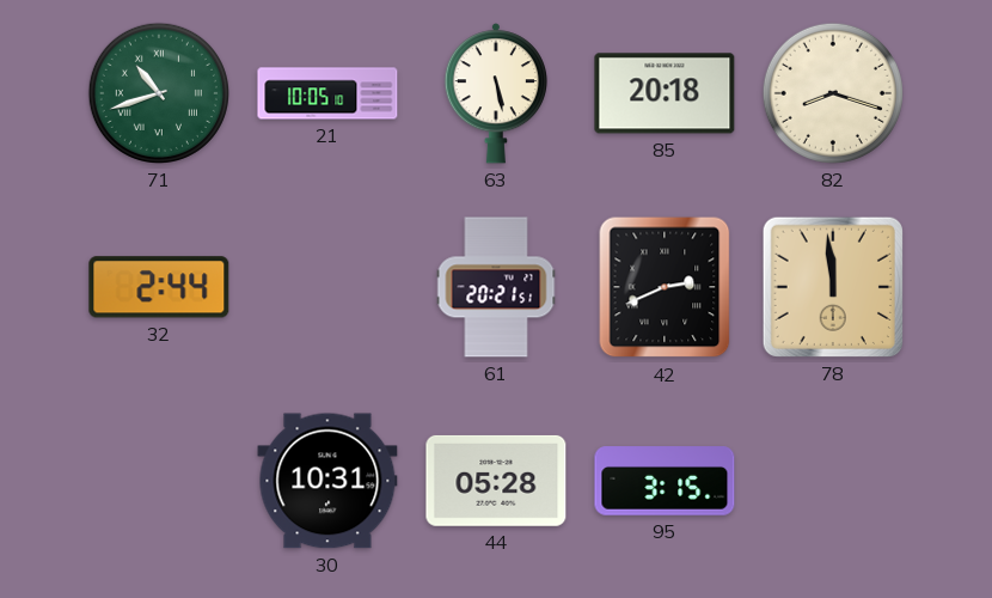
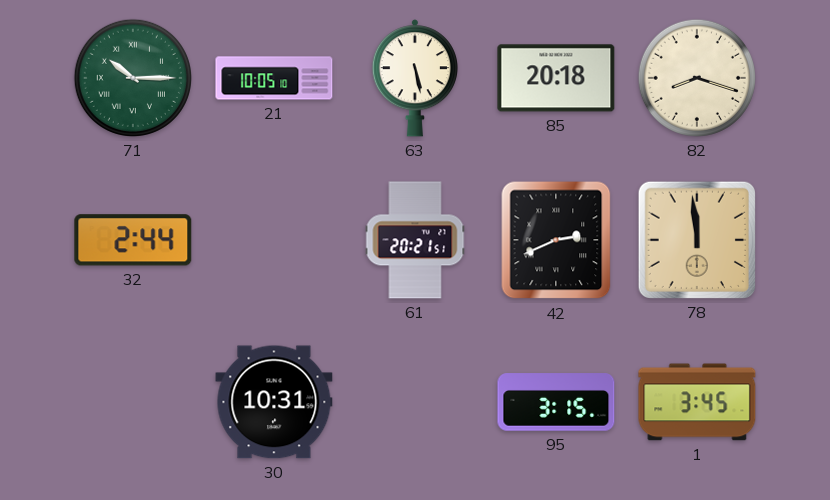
71: 10:42 -> 10:15
44: 05:28 -> none
1: none -> 3:45
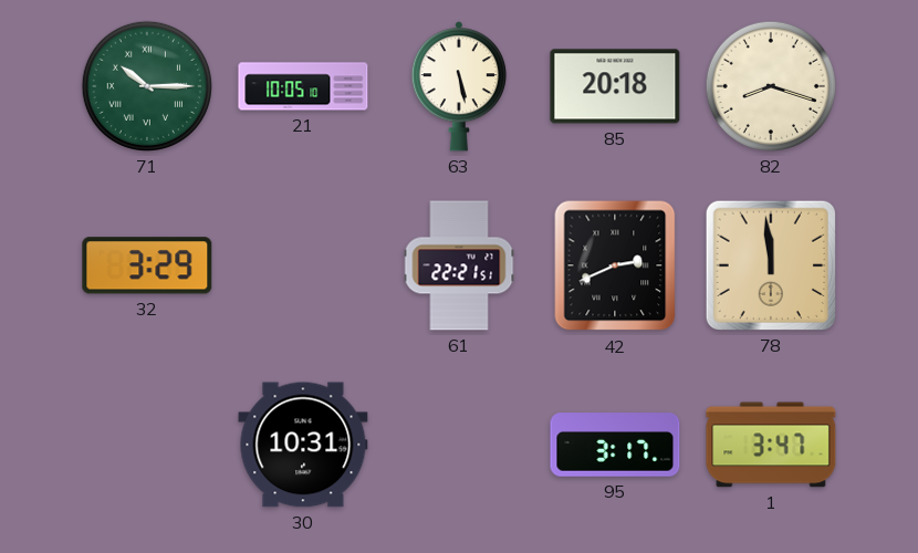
32: 2:44 -> 3:29
61: 20:21 -> 22:21
95: 3:15 -> 3:17
1: 3:45 -> 3:47
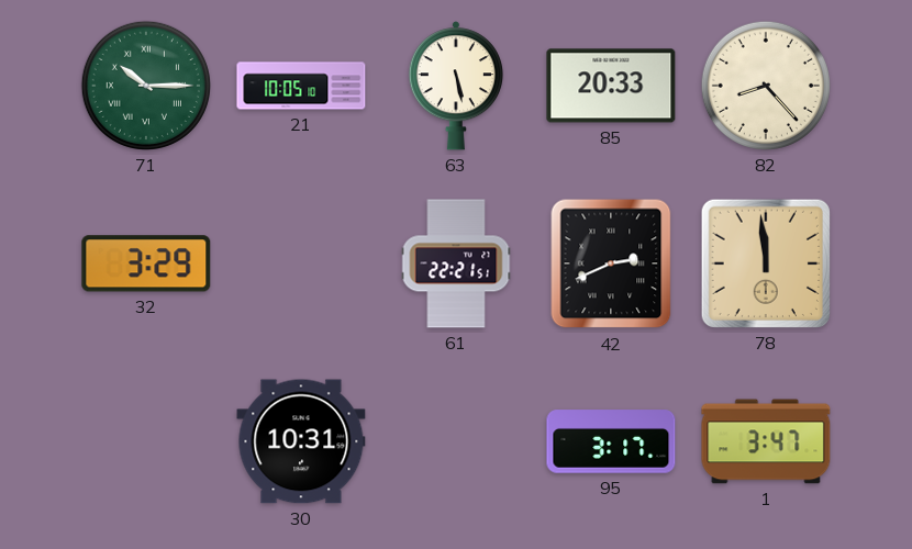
85: 20:18 -> 20:33
82: 8:18 -> 8:23
